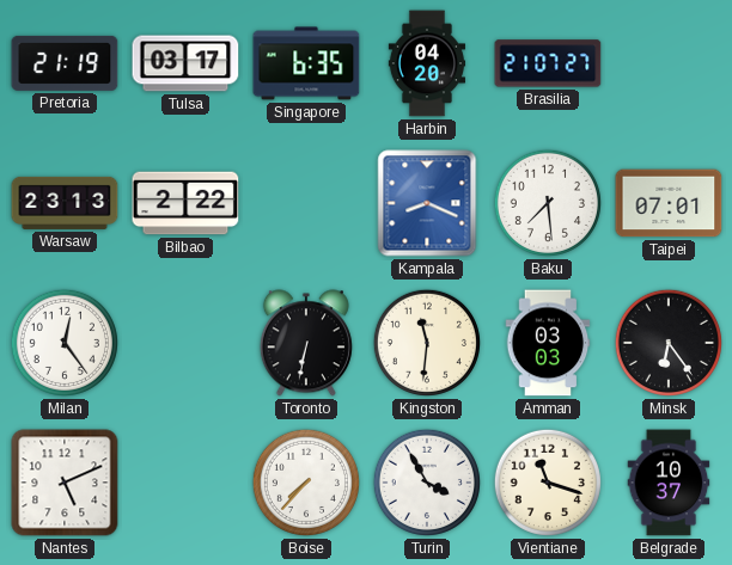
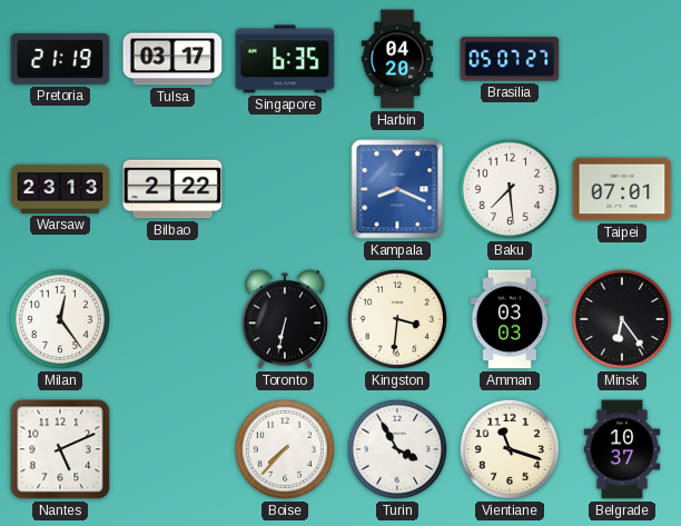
Brasilia: 21:07 -> 05:07
Kingston: 11:31 -> 3:31
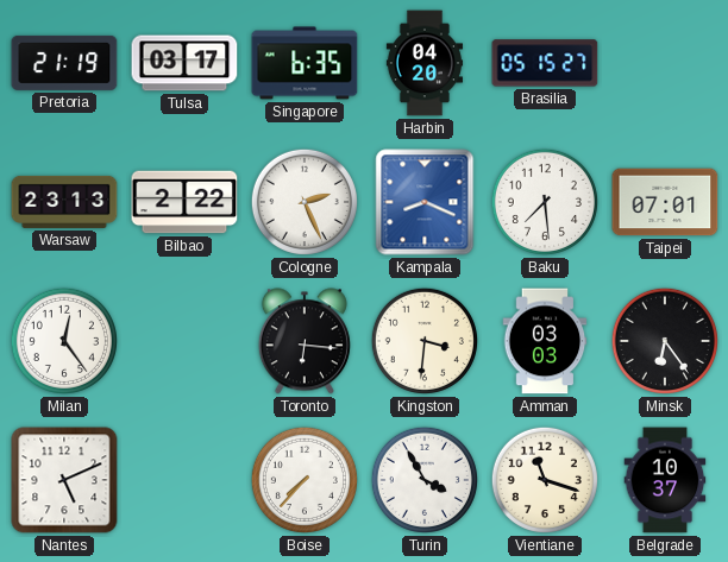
Brasilia: 05:07 -> 05:15
Cologne: none -> 2:26
Toronto: 6:32 -> 6:16
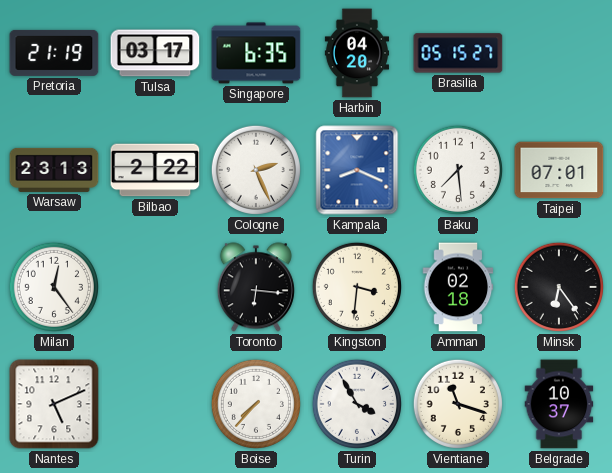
Amman: 03:03 -> 02:18
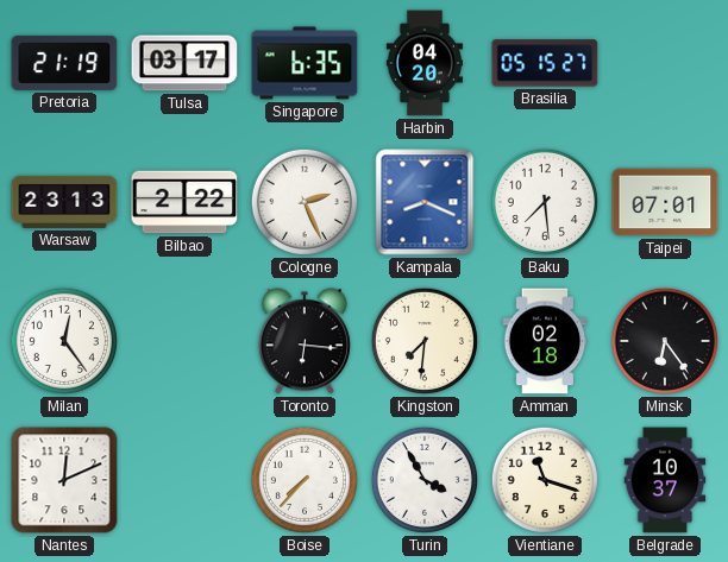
Kingston: 3:31 -> 7:31
Nantes: 5:11 -> 12:11
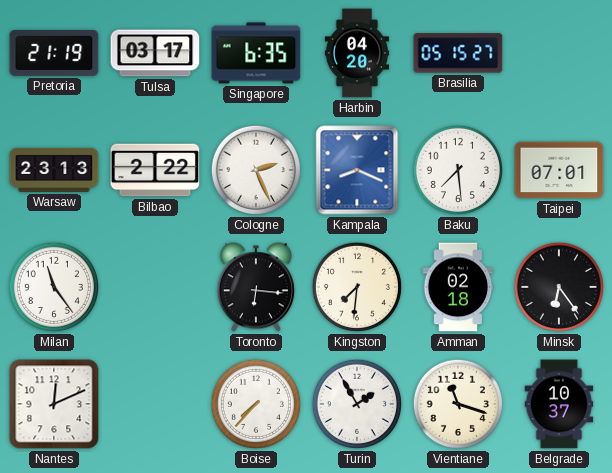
Milan: 12:24 -> 11:24
Turin: 3:55 -> 1:55
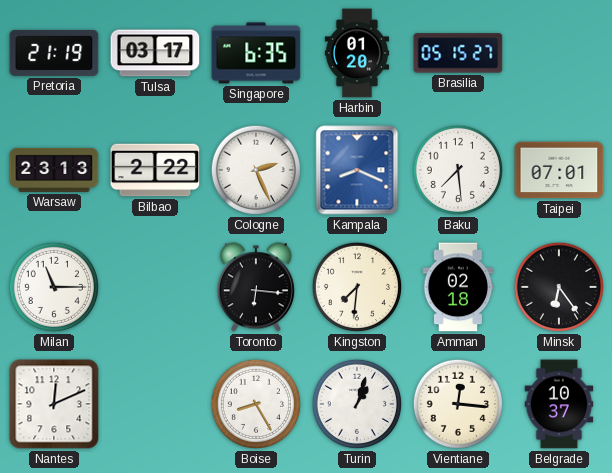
Harbin: 04:20 -> 01:20
Milan: 11:24 -> 11:15
Boise: 7:37 -> 8:25
Turin: 1:55 -> 1:03
Vientiane: 11:18 -> 12:16
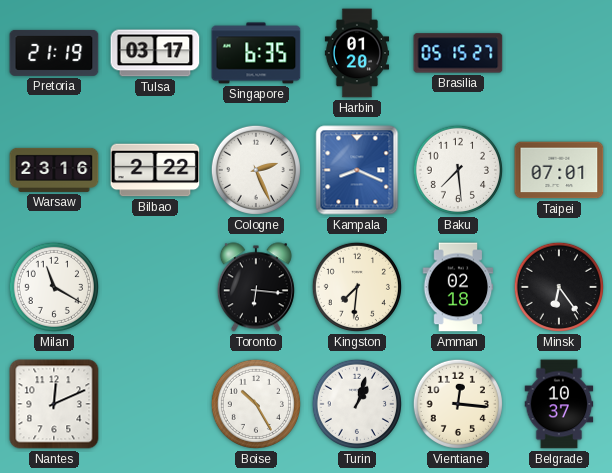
Warsaw: 23:13 -> 23:16
Milan: 11:15 -> 11:20
Boise: 8:25 -> 10:25
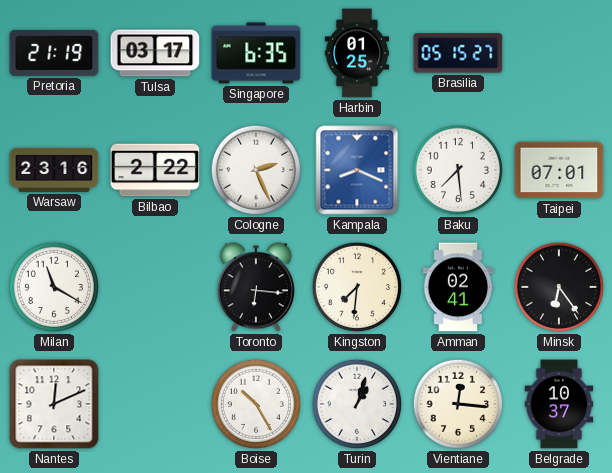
Harbin: 01:20 -> 01:25
Amman: 02:18 -> 02:41
